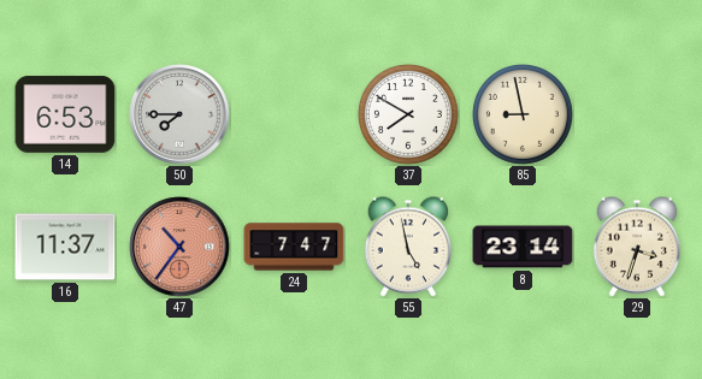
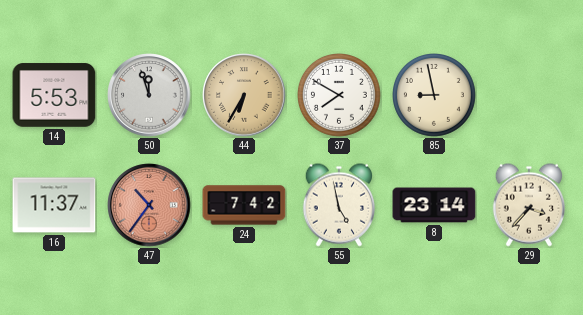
14: 6:53 -> 5:53
50: 7:45 -> 11:57
44: none -> 6:35
24: 7:47 -> 7:42
29: 3:33 -> 3:37
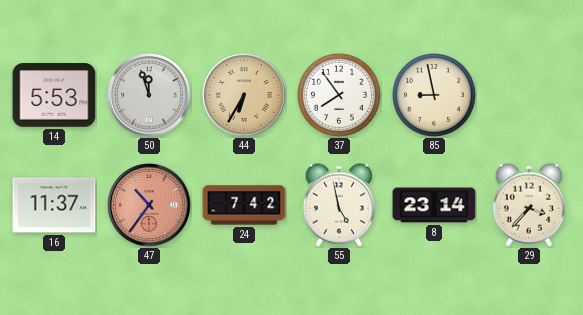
37: 7:50 -> 7:54
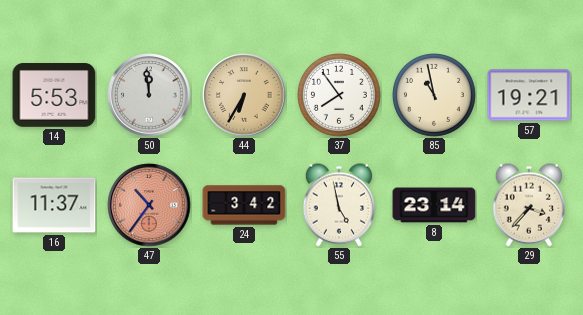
50: 11:57 -> 11:59
85: 8:58 -> 10:58
57: none -> 19:21
24: 7:42 -> 3:42
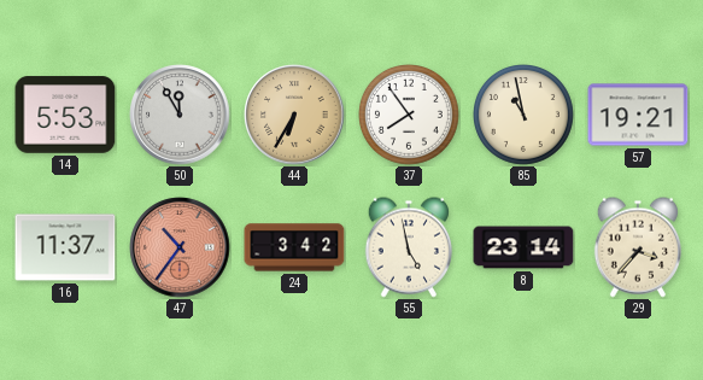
50: 11:59 -> 11:55
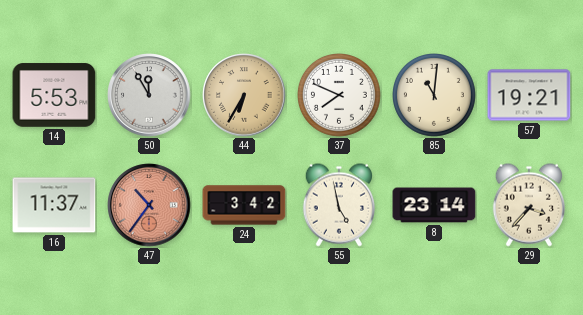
37: 7:54 -> 7:49
85: 10:58 -> 11:01
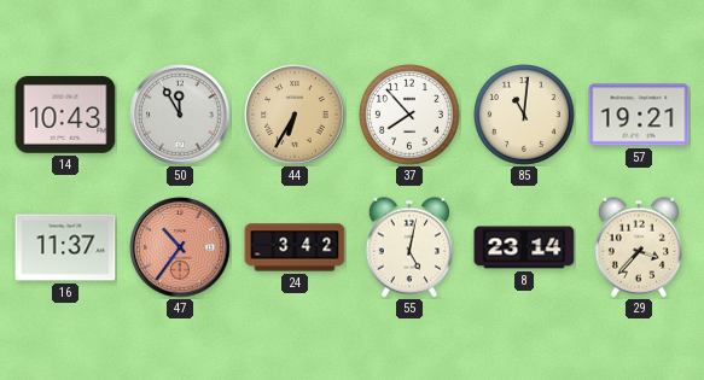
14: 5:53 -> 10:43
37: 7:49 -> 7:53
55: 4:58 -> 5:02
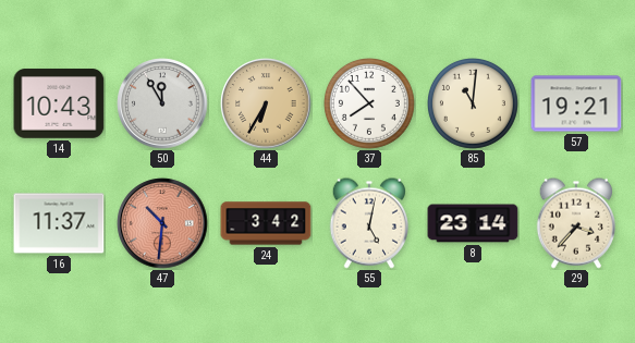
47: 10:36 -> 10:31
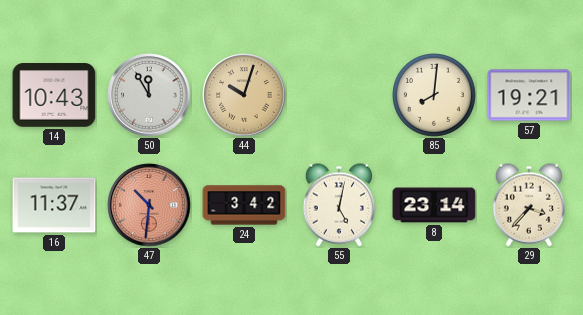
44: 6:35 -> 10:03
37: 7:53 -> none
85: 11:01 -> 8:01
